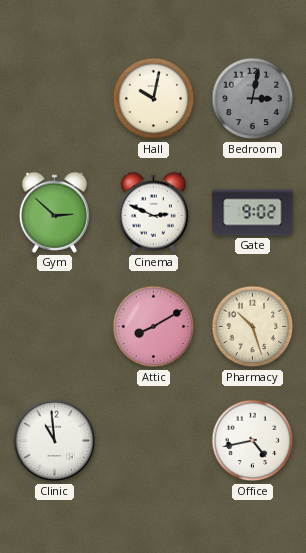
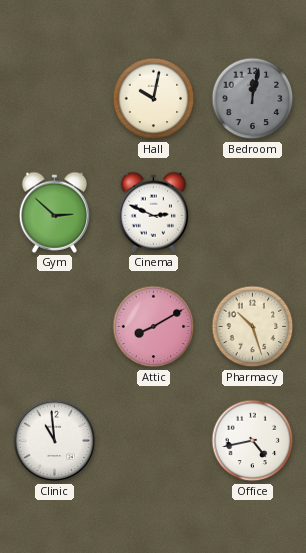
Bedroom: 3:02 -> 12:02
Gate: 9:02 -> none
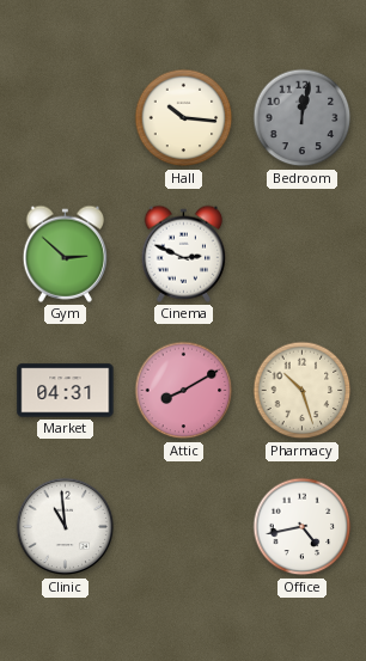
Hall: 10:02 -> 10:16
Market: none -> 04:31
